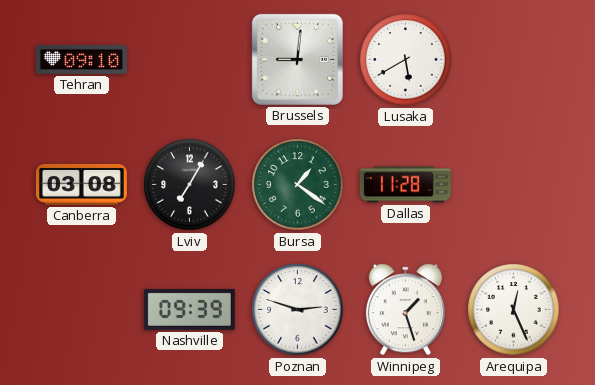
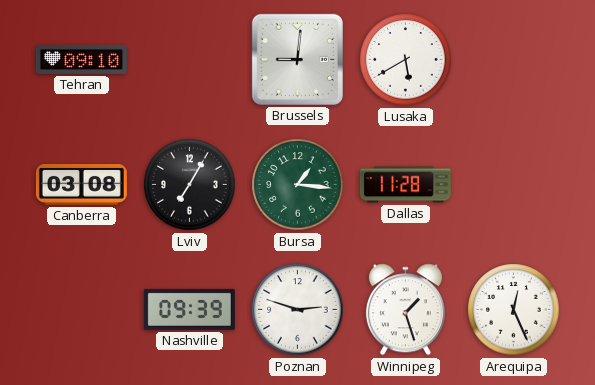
Bursa: 1:21 -> 1:16
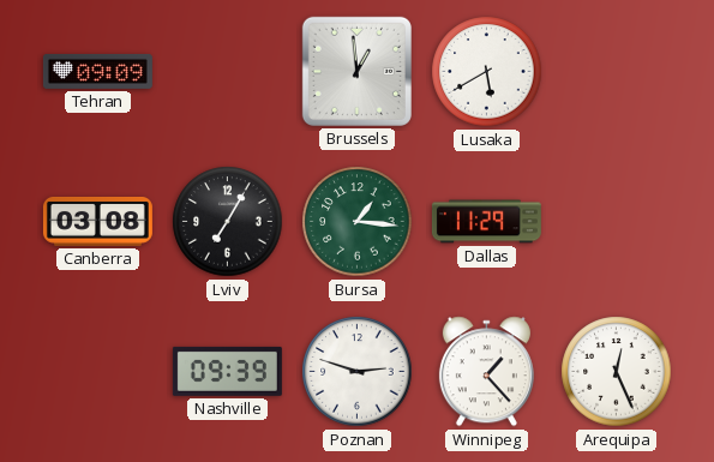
Tehran: 09:10 -> 09:09
Brussels: 9:01 -> 12:59
Dallas: 11:28 -> 11:29
Winnipeg: 1:27 -> 1:23
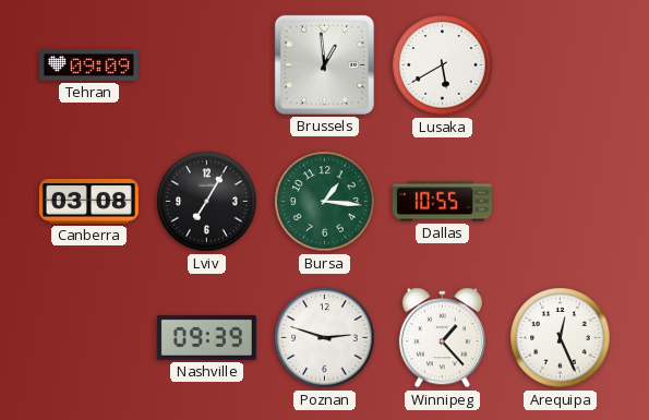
Dallas: 11:29 -> 10:55
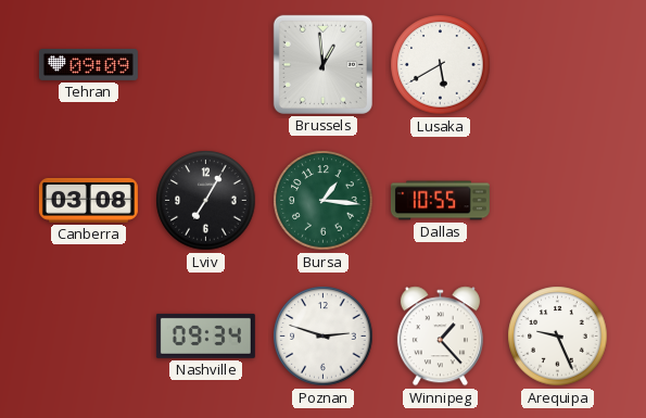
Nashville: 09:39 -> 09:34
Arequipa: 12:26 -> 9:26
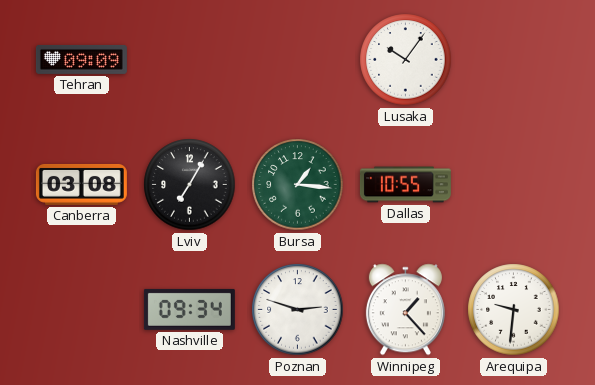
Brussels: 12:59 -> none
Lusaka: 5:40 -> 10:06
Arequipa: 9:26 -> 9:31
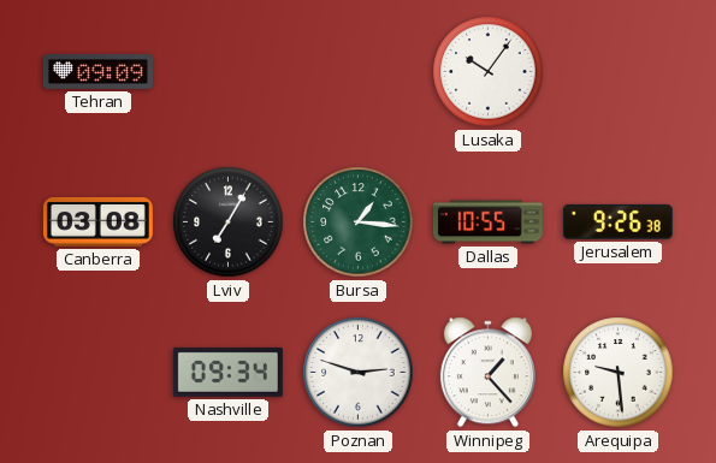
Jerusalem: none -> 9:26
Arequipa: 9:31 -> 9:29
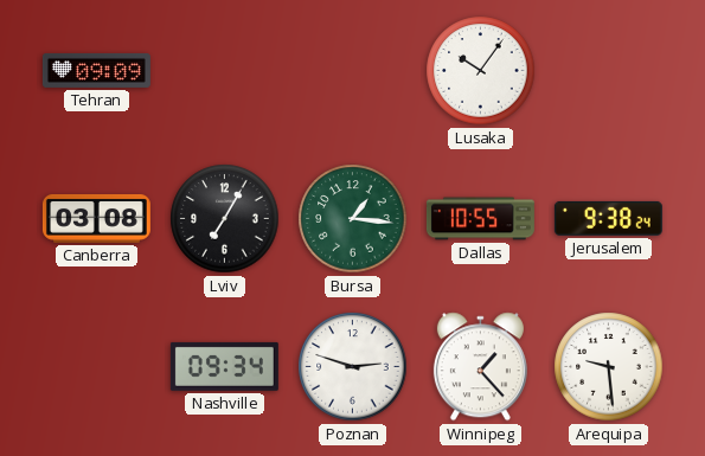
Jerusalem: 9:26 -> 9:38
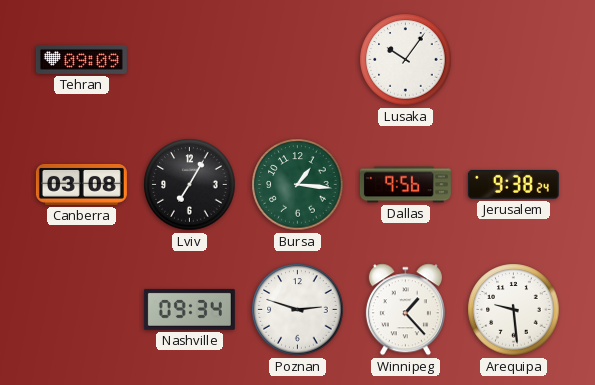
Dallas: 10:55 -> 9:56
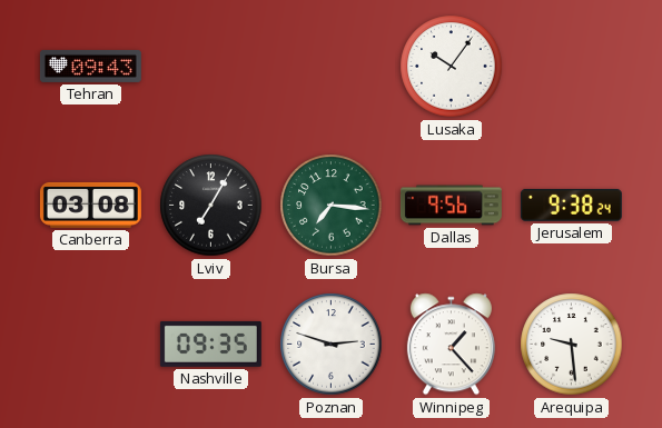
Tehran: 09:09 -> 09:43
Bursa: 1:16 -> 7:16
Nashville: 09:34 -> 09:35
